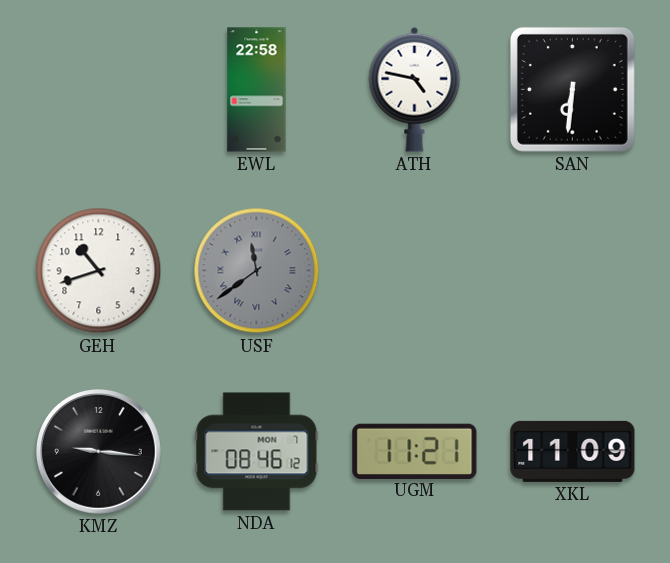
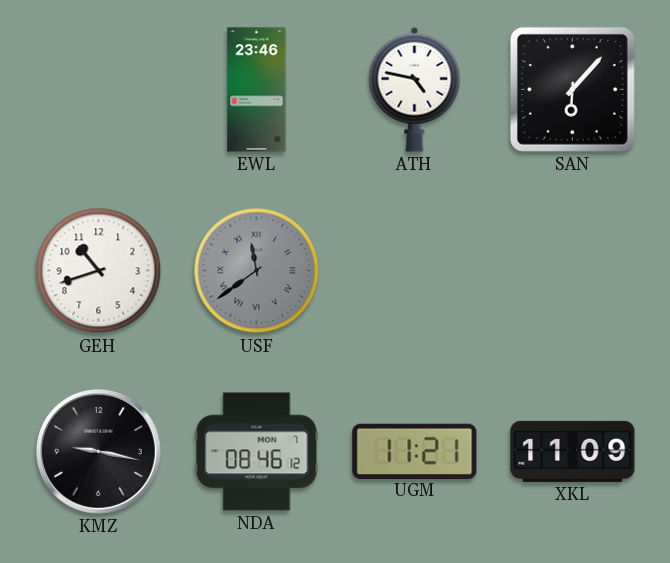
EWL: 22:58 -> 23:46
SAN: 6:31 -> 6:07
KMZ: 9:16 -> 9:17
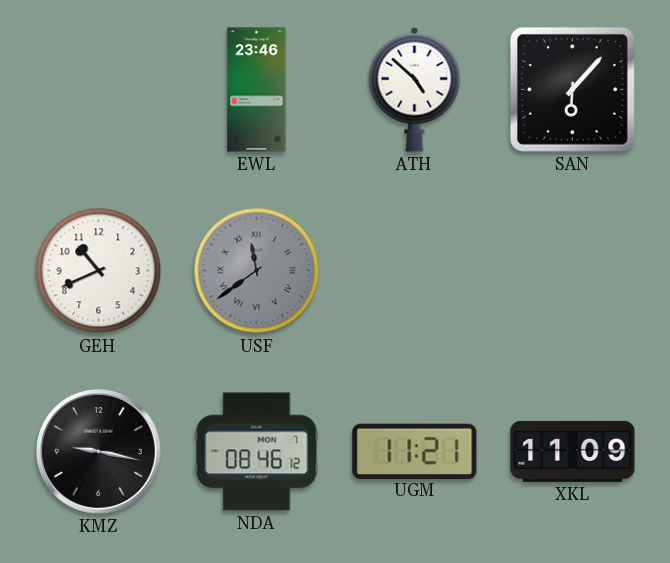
ATH: 4:47 -> 4:52
GEH: 10:42 -> 10:41
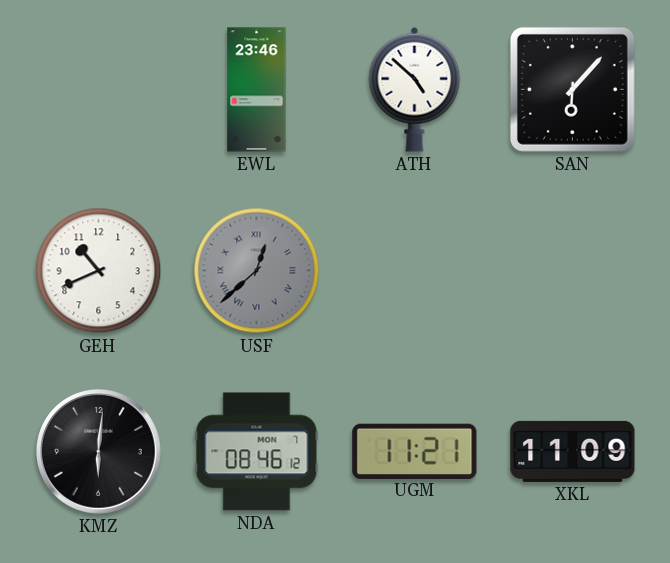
USF: 11:39 -> 12:38
KMZ: 9:17 -> 6:01
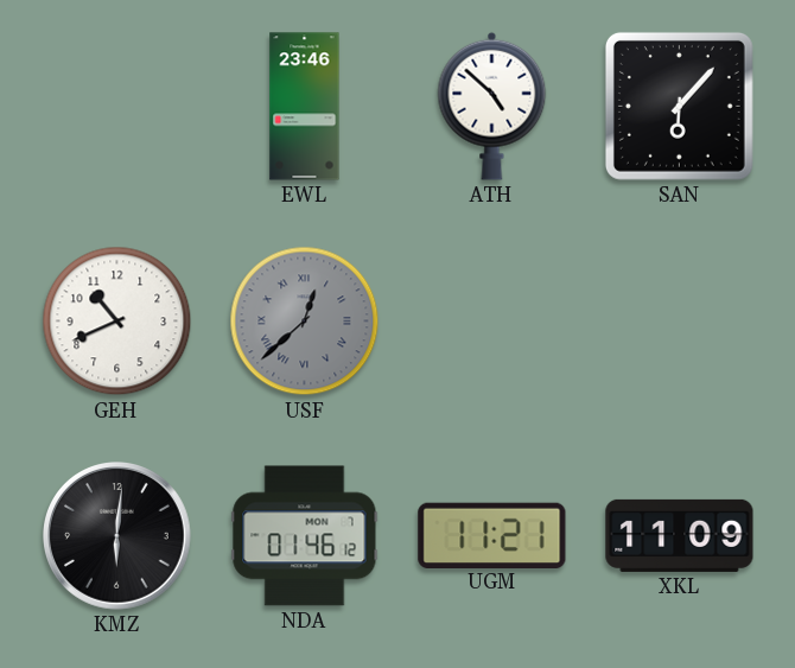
NDA: 08:46 -> 01:46
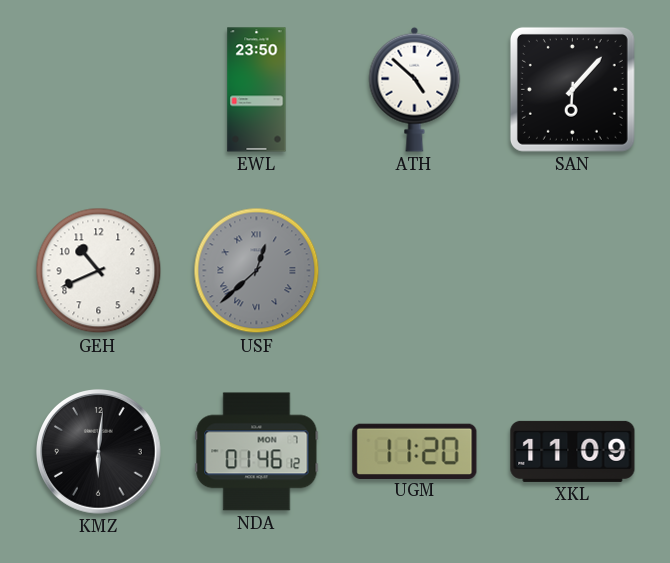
EWL: 23:46 -> 23:50
UGM: 11:21 -> 11:20
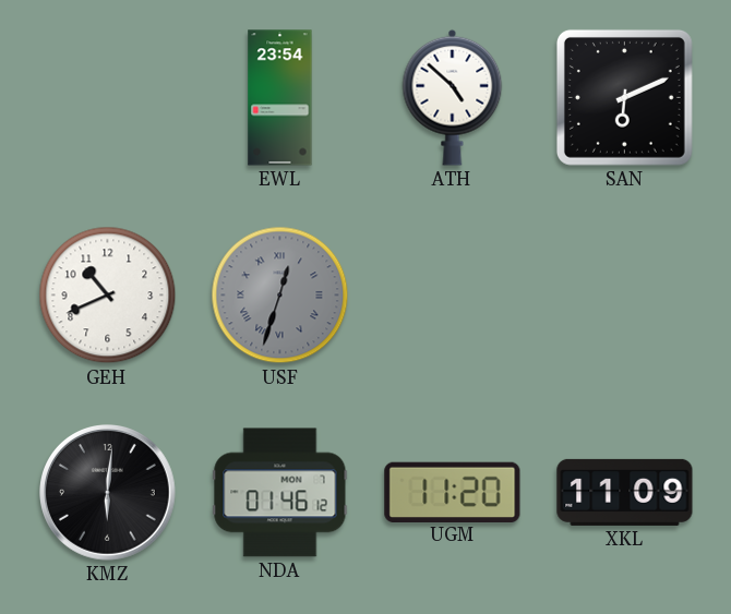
EWL: 23:50 -> 23:54
SAN: 6:07 -> 6:11
USF: 12:38 -> 12:33
